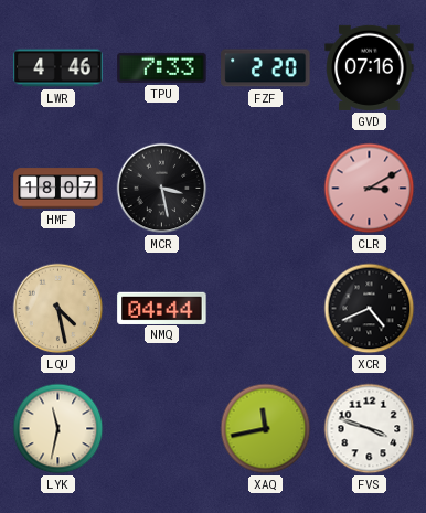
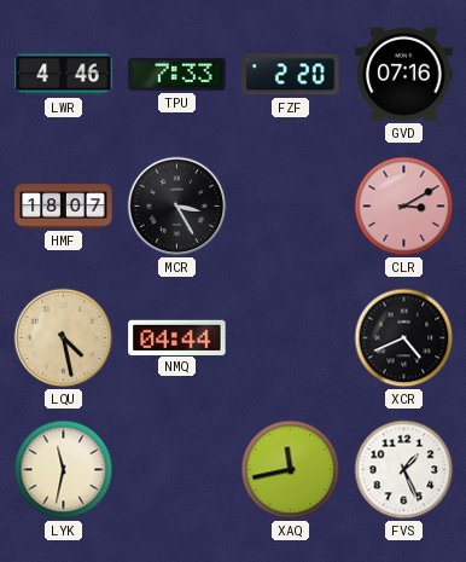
MCR: 3:28 -> 3:25
FVS: 3:48 -> 1:26
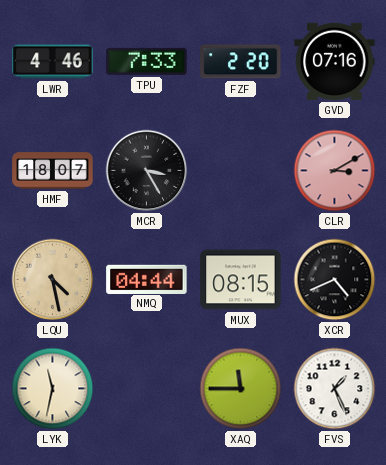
MUX: none -> 08:15
XAQ: 11:43 -> 11:45
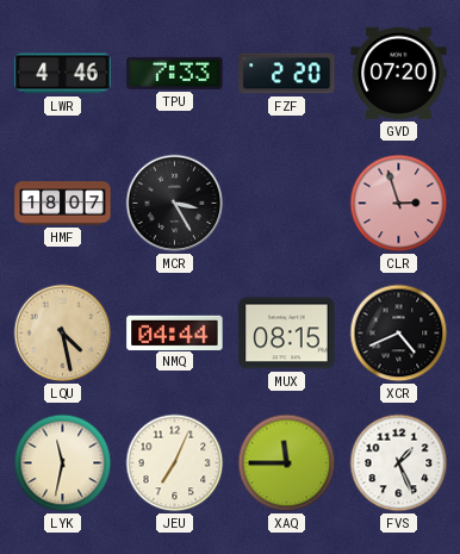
GVD: 07:16 -> 07:20
CLR: 3:10 -> 2:57
JEU: none -> 7:04
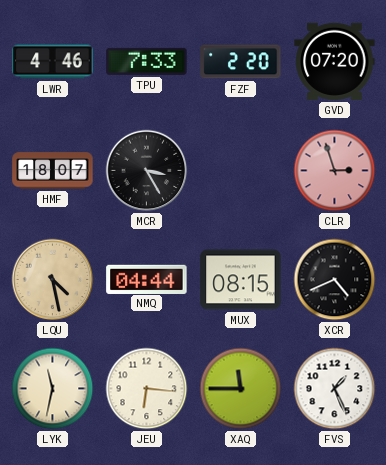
JEU: 7:04 -> 6:16
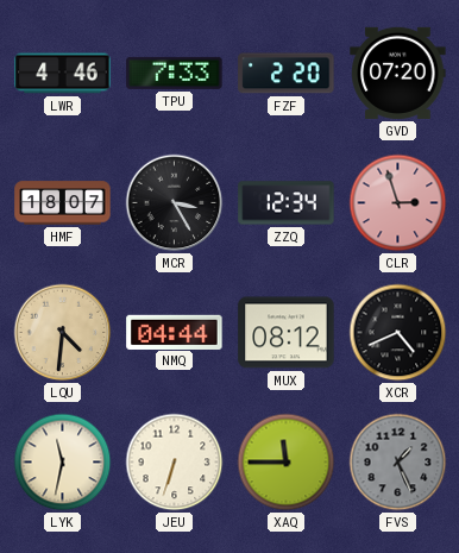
ZZQ: none -> 12:34
LQU: 4:28 -> 4:31
MUX: 08:15 -> 08:12
JEU: 6:16 -> 6:33
FVS dial: white -> grey
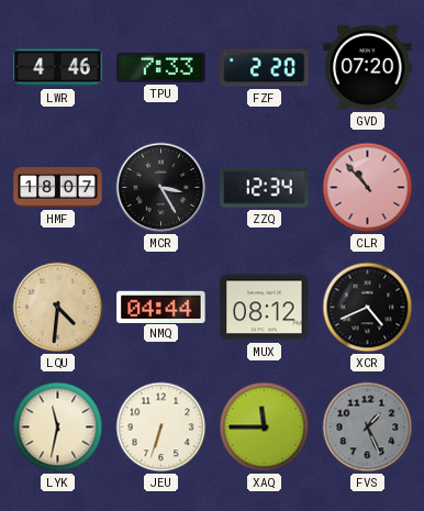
CLR: 2:57 -> 10:53
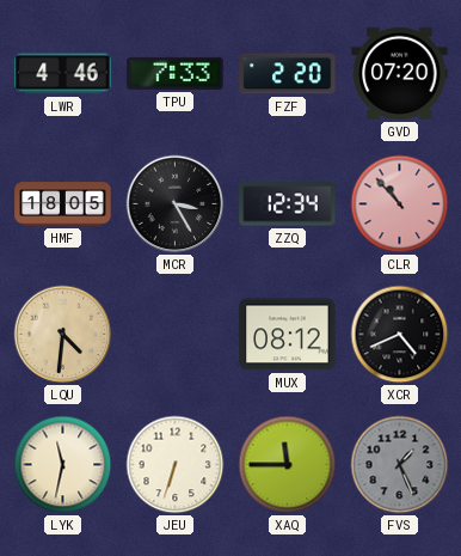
HMF: 18:07 -> 18:05
NMQ: 04:44 -> none
